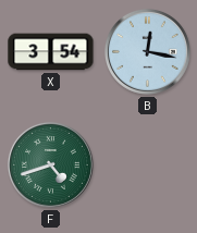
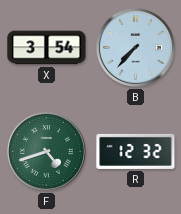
B: 12:17 -> 7:37
R: none -> 12:32
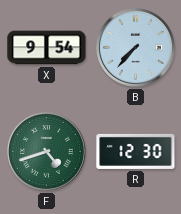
X: 3:54 -> 9:54
R: 12:32 -> 12:30
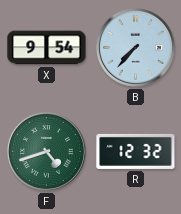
R: 12:30 -> 12:32
